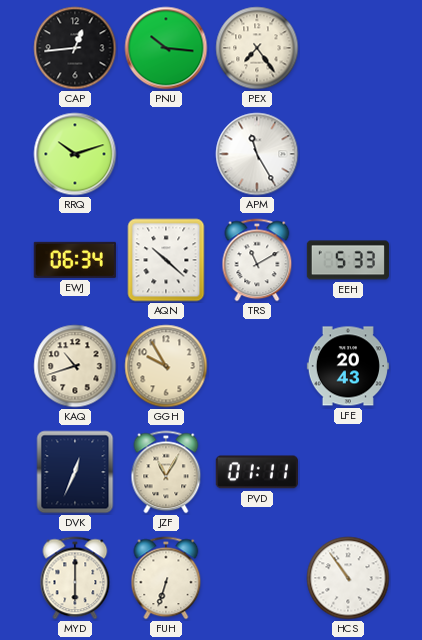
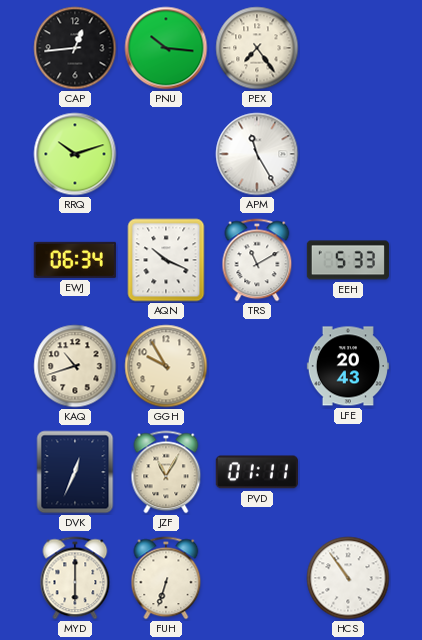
AQN: 10:22 -> 10:19
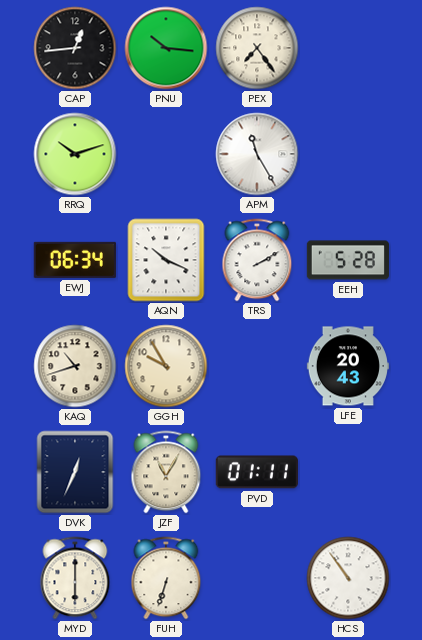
TRS: 11:10 -> 2:10
EEH: 5:33 -> 5:28
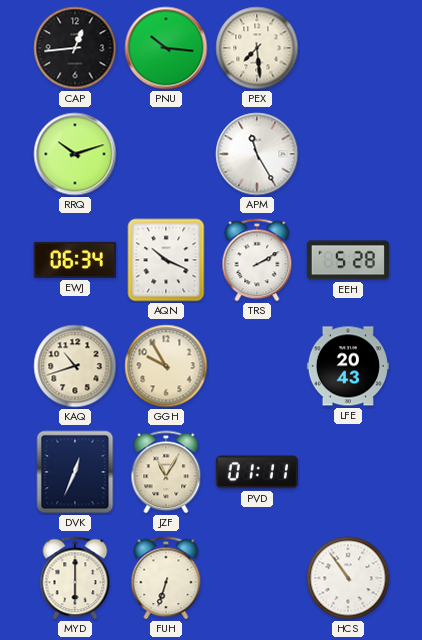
PEX: 7:24 -> 7:29
